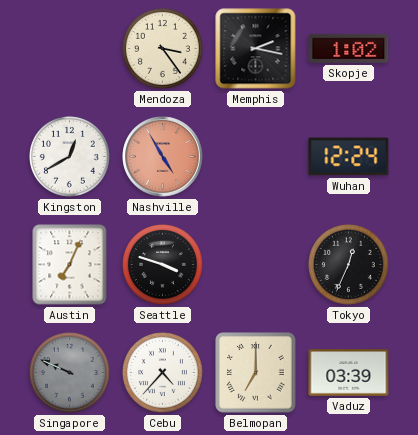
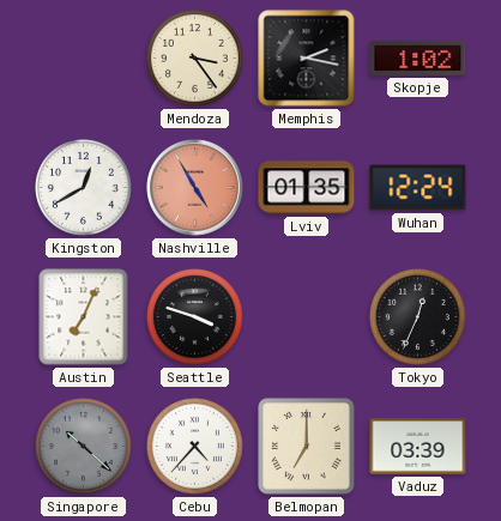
Lviv: none -> 01:35
Singapore: 9:49 -> 10:22
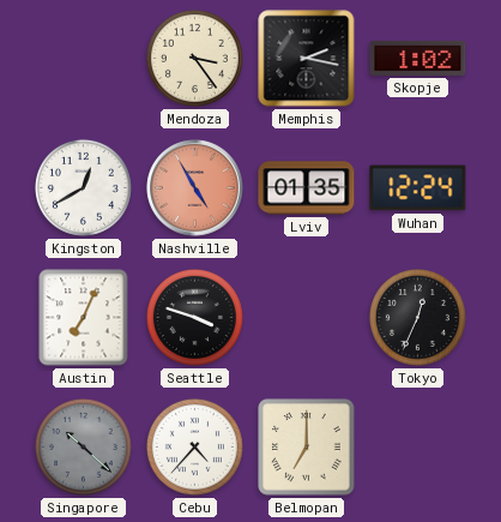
Vaduz: 03:39 -> none
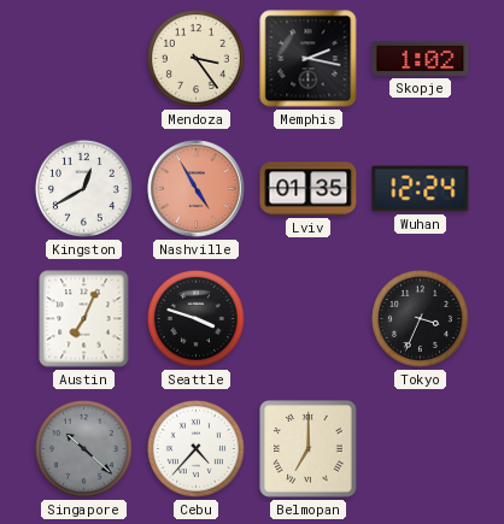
Tokyo: 12:34 -> 3:34
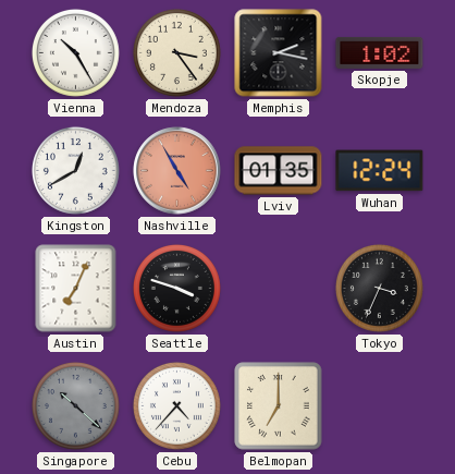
Vienna: none -> 10:25
